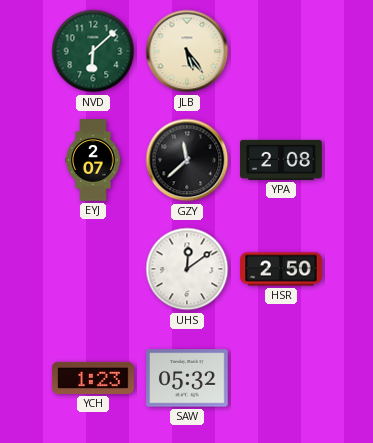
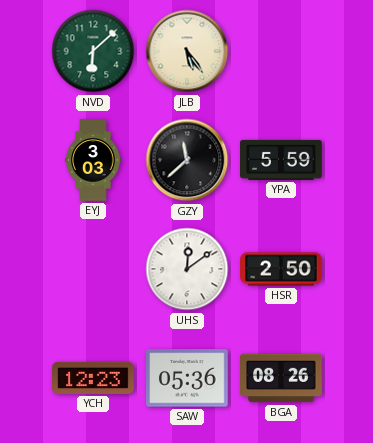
EYJ: 2:07 -> 3:03
YPA: 2:08 -> 5:59
YCH: 1:23 -> 12:23
SAW: 05:32 -> 05:36
BGA: none -> 08:26
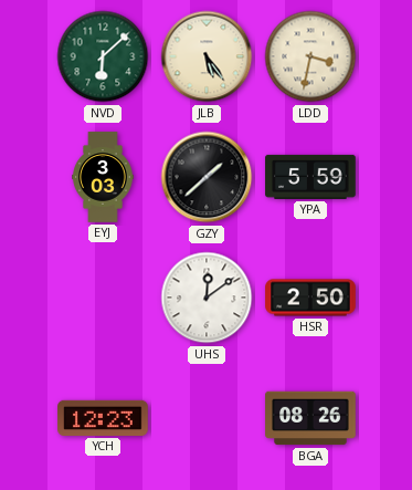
LDD: none -> 3:32
GZY: 11:38 -> 1:38
SAW: 05:36 -> none
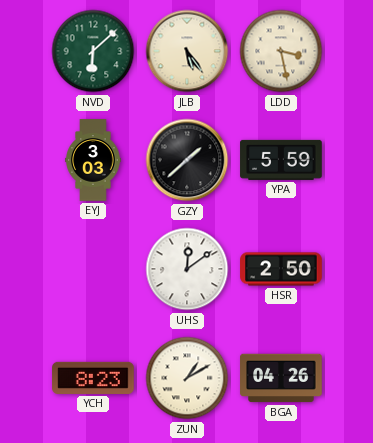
LDD: 3:32 -> 3:28
YCH: 12:23 -> 8:23
ZUN: none -> 1:10
BGA: 08:26 -> 04:26
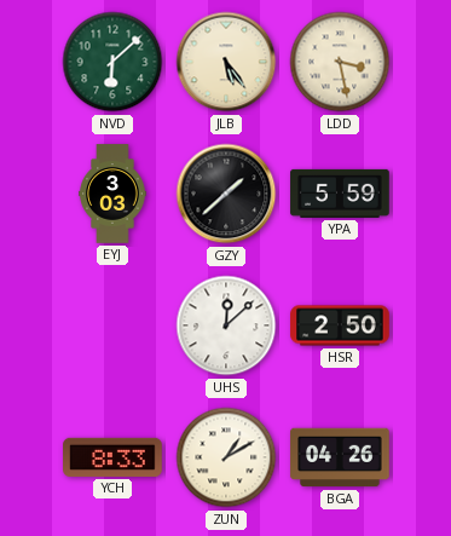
UHS: 12:09 -> 12:08
YCH: 8:23 -> 8:33
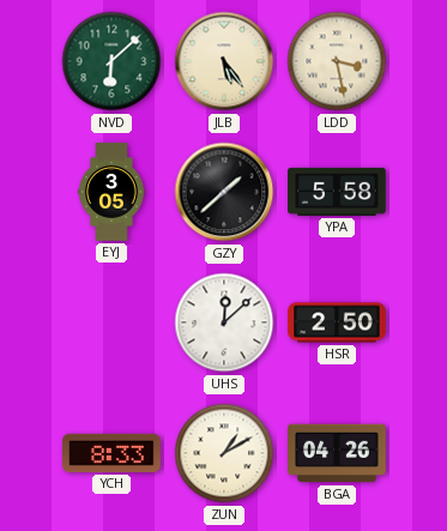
EYJ: 3:03 -> 3:05
YPA: 5:59 -> 5:58
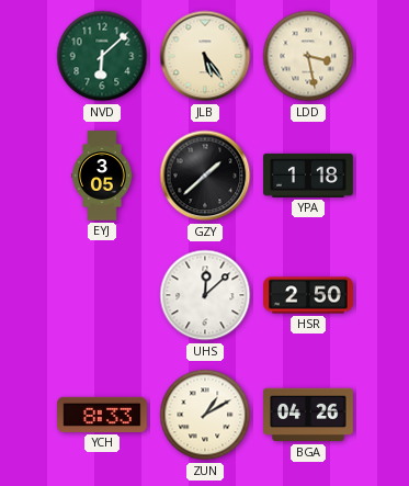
YPA: 5:58 -> 1:18
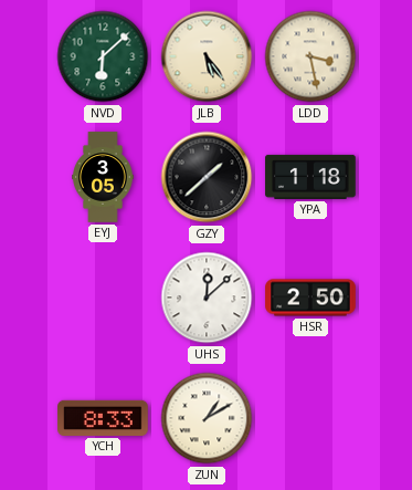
BGA: 04:26 -> none
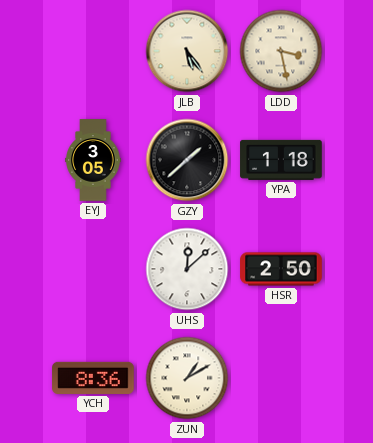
NVD: 6:08 -> none
YCH: 8:33 -> 8:36
